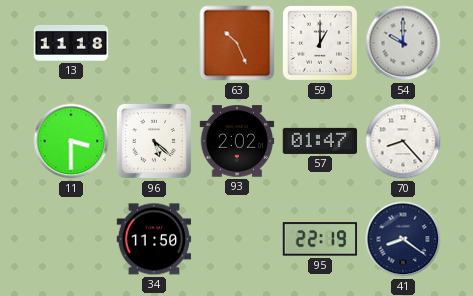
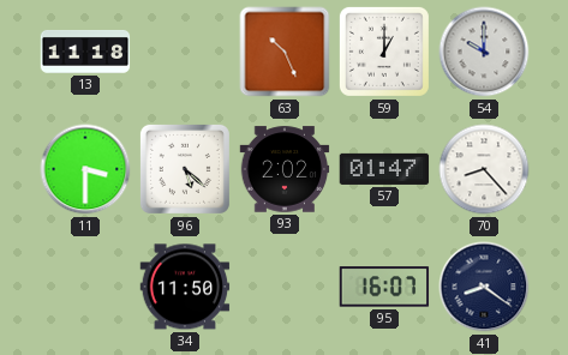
95: 22:19 -> 16:07
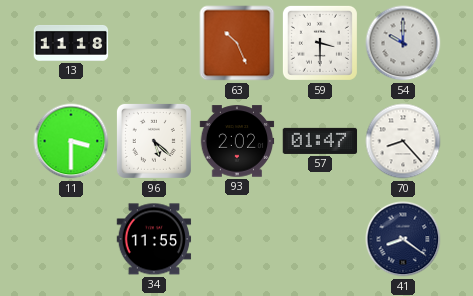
59: 1:00 -> 3:30
34: 11:50 -> 11:55
95: 16:07 -> none
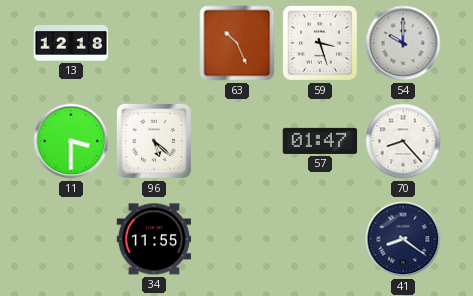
13: 11:18 -> 12:18
59: 3:30 -> 3:27
93: 2:02 -> none
